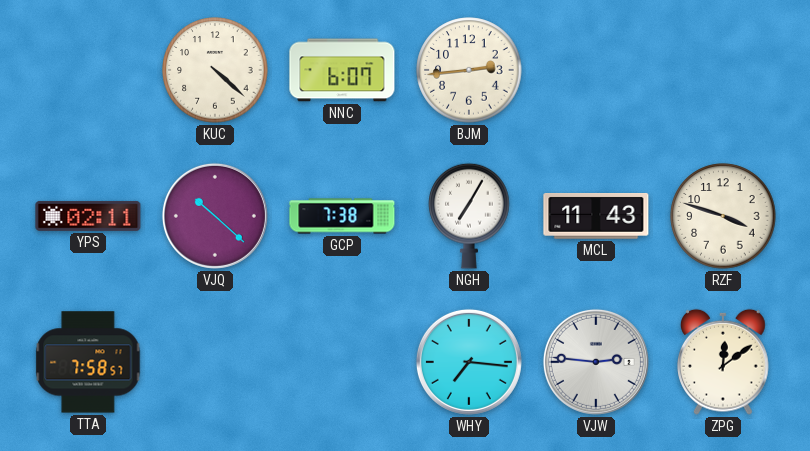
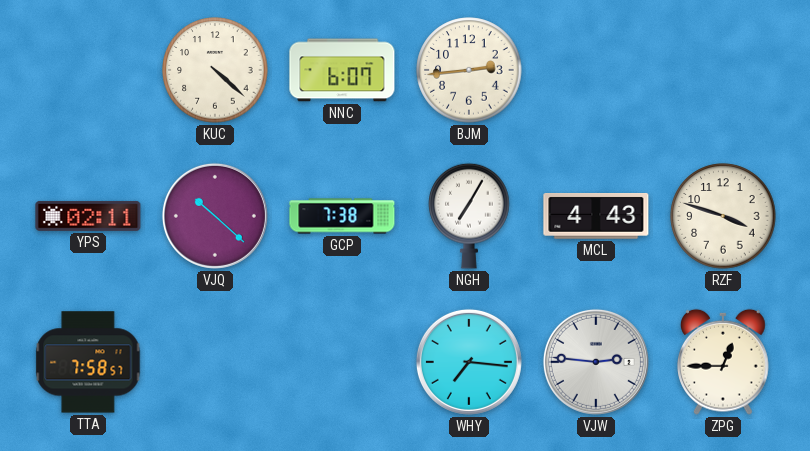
MCL: 11:43 -> 4:43
ZPG: 12:09 -> 12:45
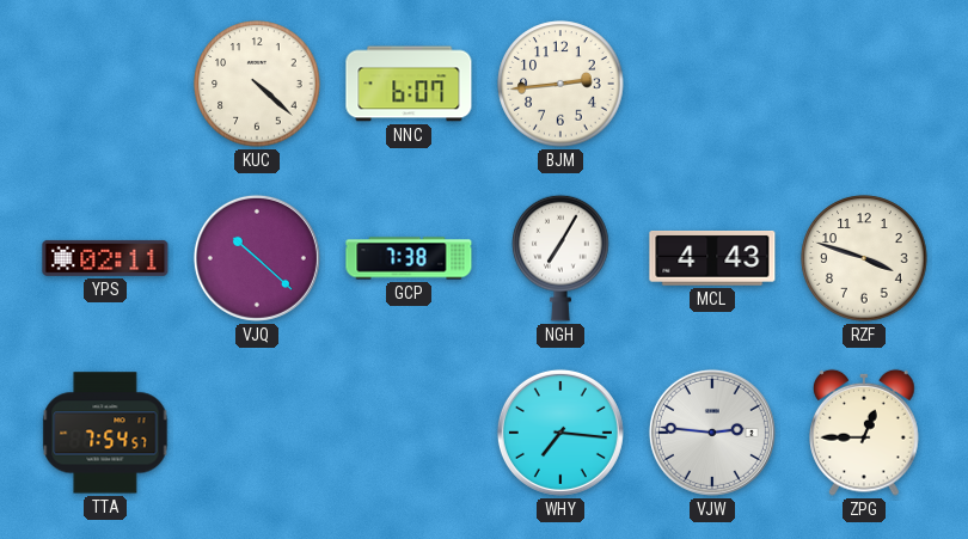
TTA: 7:58 -> 7:54
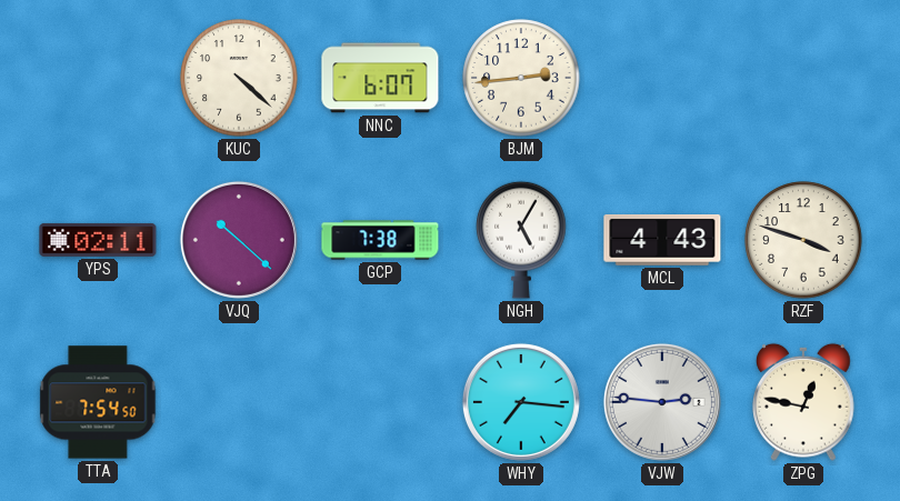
NGH: 7:05 -> 5:05
TTA: 7:54:57 -> 7:54:50
ZPG: 12:45 -> 12:47
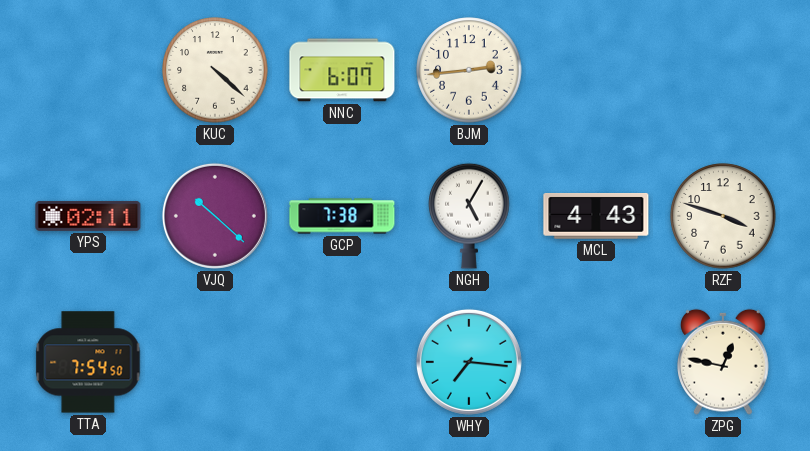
VJW: 2:46 -> none
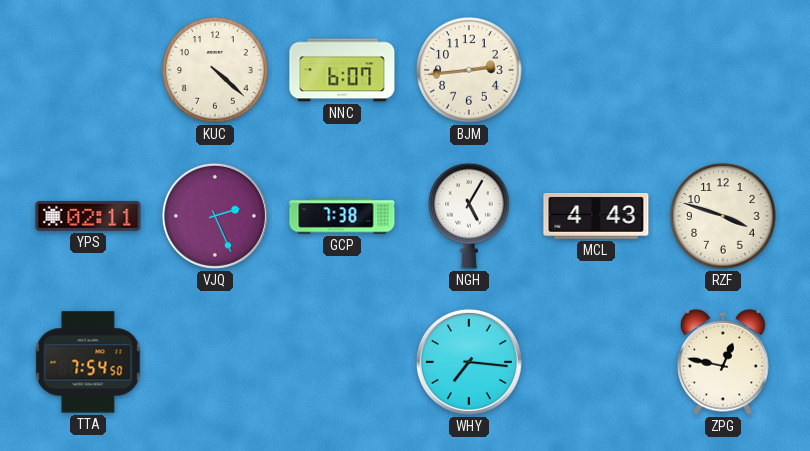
VJQ: 10:22 -> 2:26
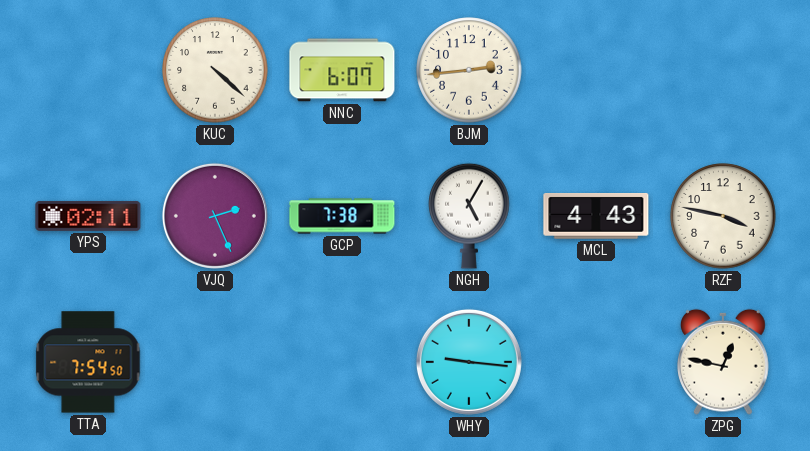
RZF: 3:48 -> 3:47
WHY: 7:16 -> 9:16
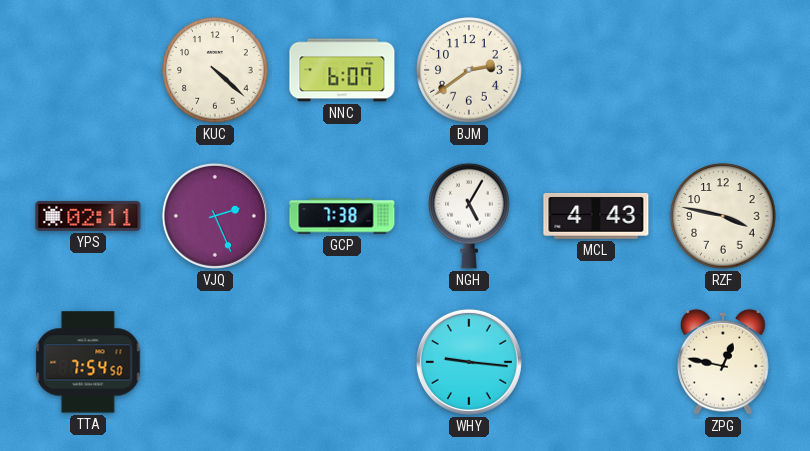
BJM: 2:44 -> 2:39
